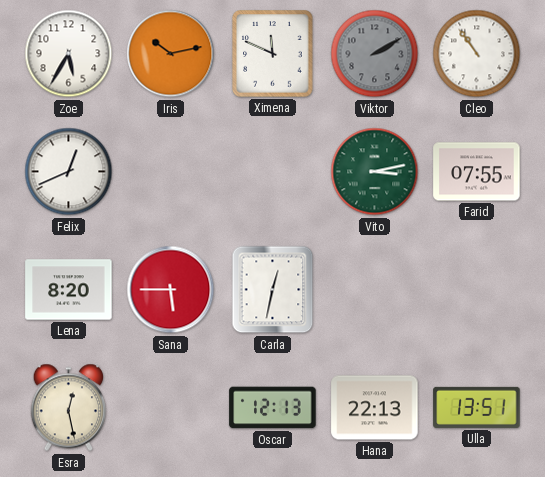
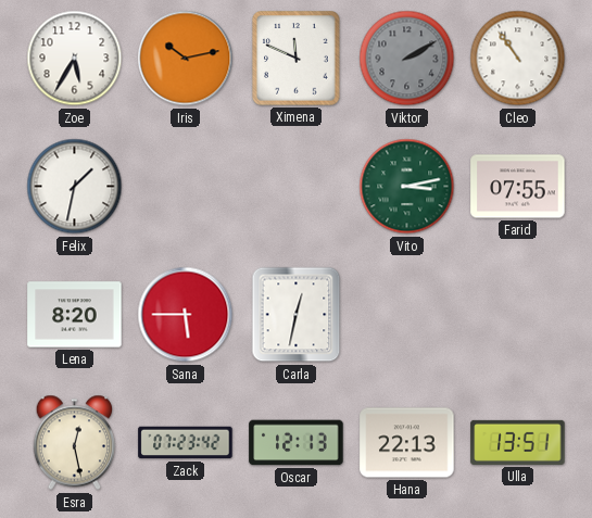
Felix: 12:41 -> 1:32
Zack: none -> 07:23
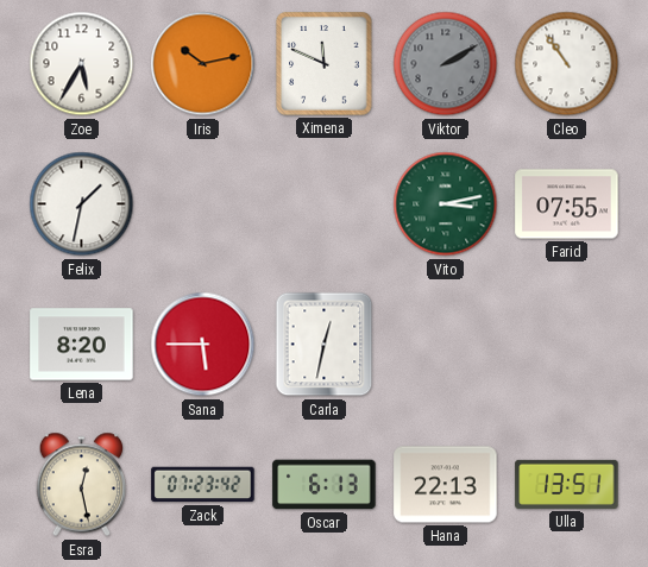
Oscar: 12:13 -> 6:13
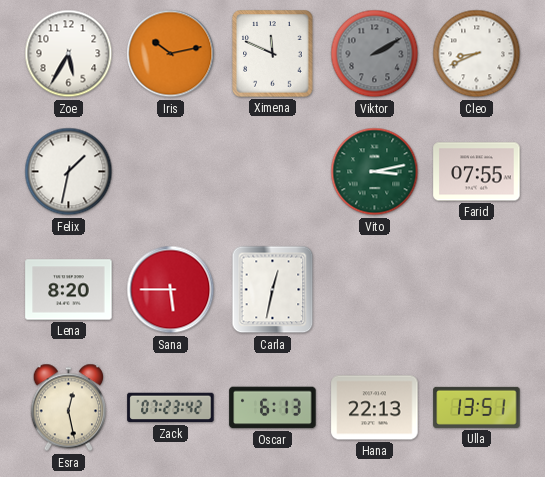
Cleo: 10:54 -> 8:41
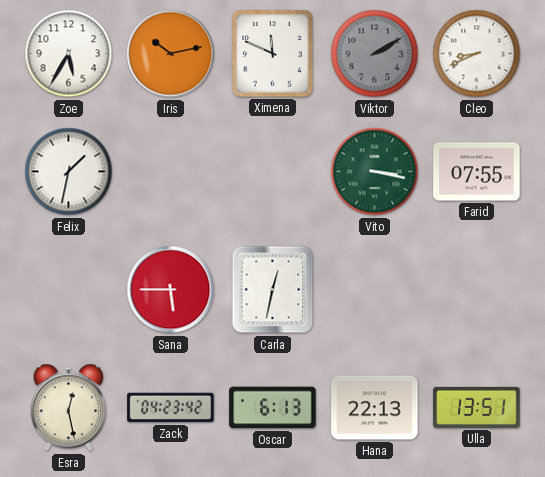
Vito: 3:13 -> 3:17
Lena: 8:20 -> none
Zack: 07:23 -> 04:23
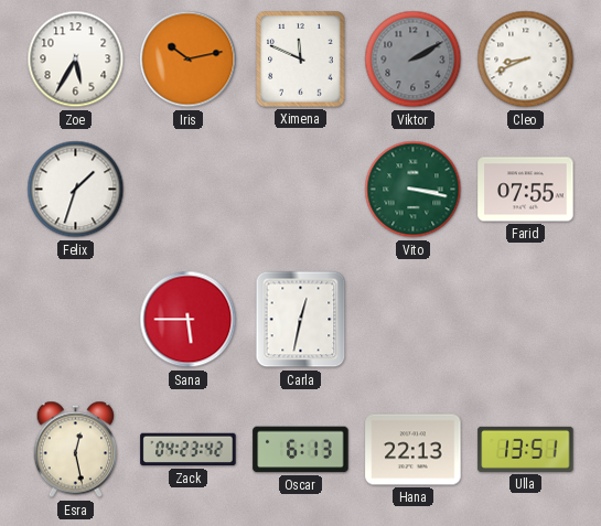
Felix: 1:32 -> 1:33
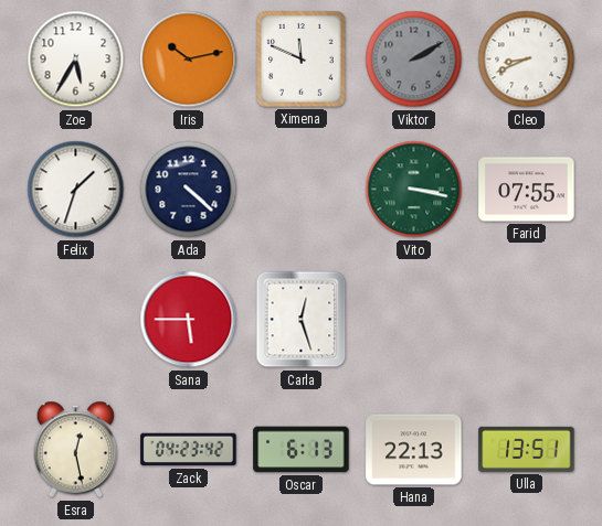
Ada: none -> 4:22
Carla: 12:32 -> 12:27
